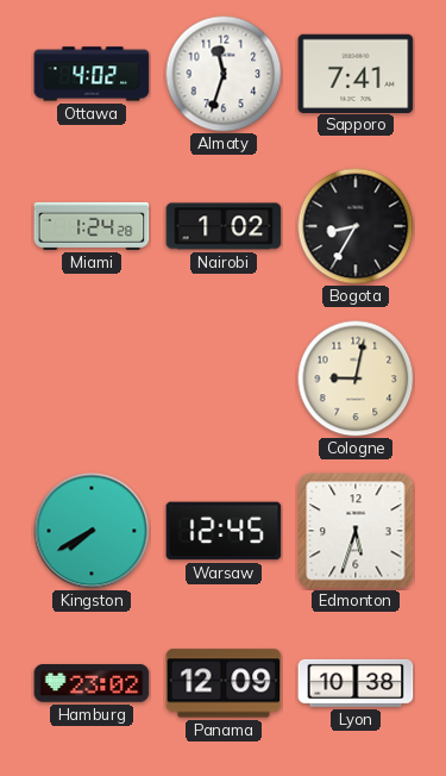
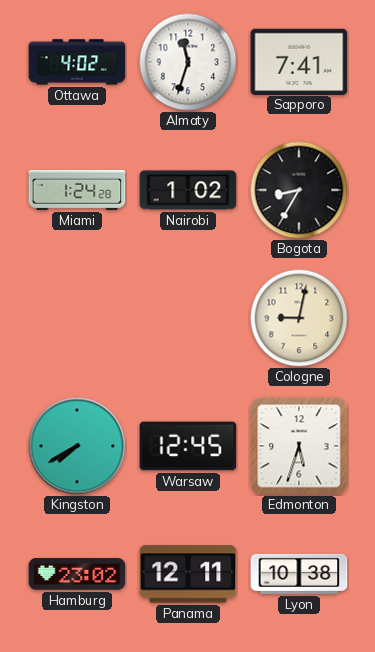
Panama: 12:09 -> 12:11
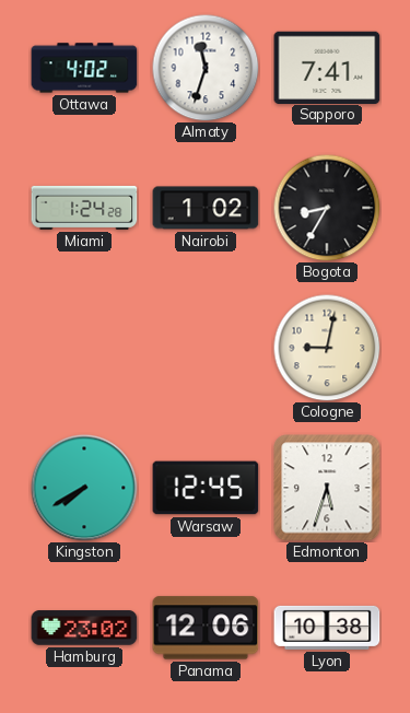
Panama: 12:11 -> 12:06
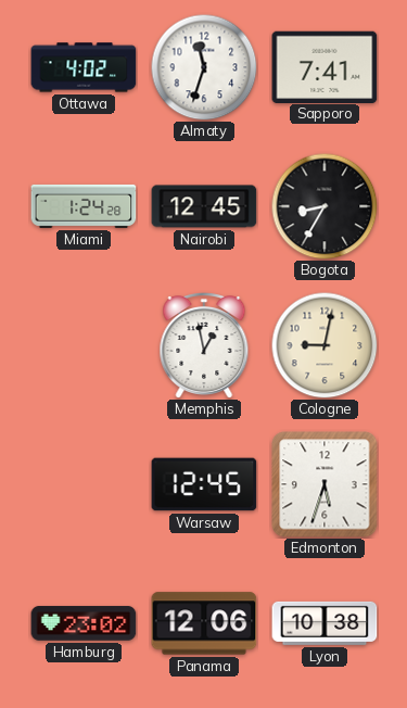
Nairobi: 1:02 -> 12:45
Memphis: none -> 12:58
Kingston: 7:40 -> none
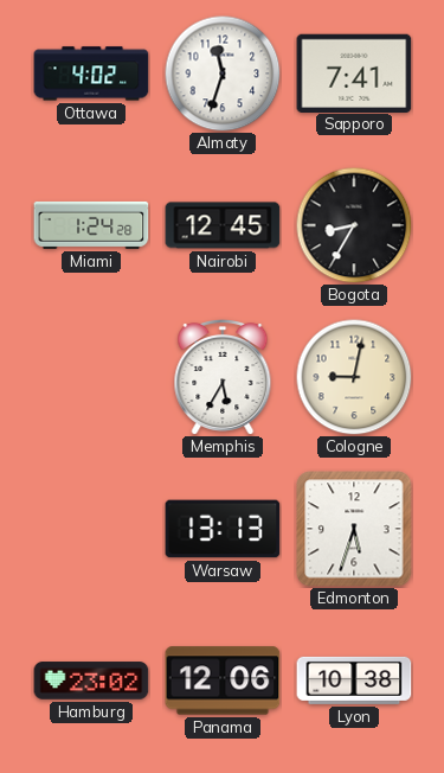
Memphis: 12:58 -> 5:35
Warsaw: 12:45 -> 13:13
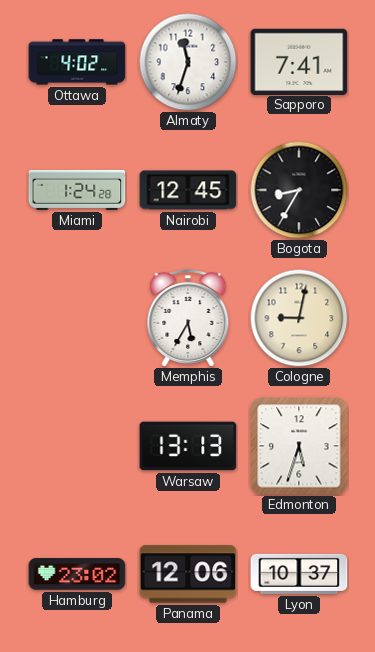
Lyon: 10:38 -> 10:37
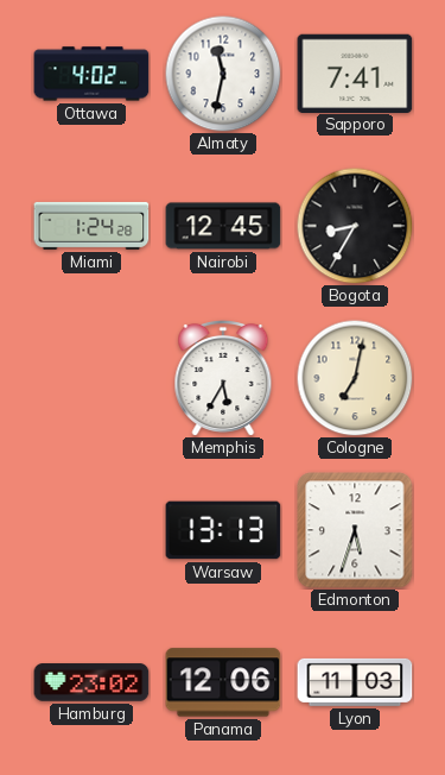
Almaty: 11:33 -> 11:32
Cologne: 9:02 -> 7:02
Lyon: 10:37 -> 11:03
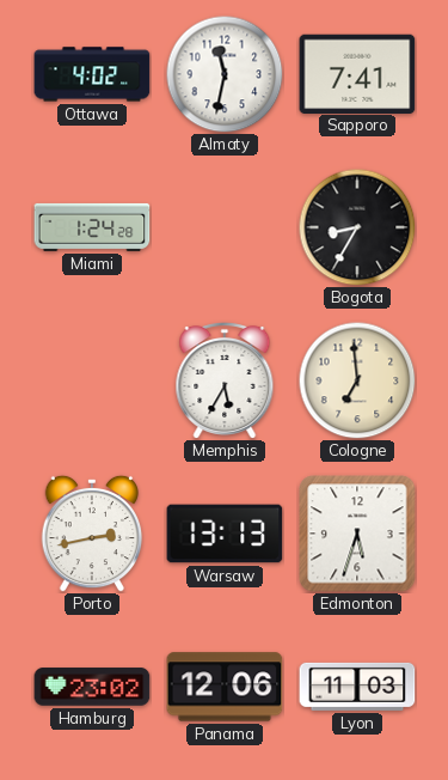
Nairobi: 12:45 -> none
Cologne: 7:02 -> 6:59
Porto: none -> 2:43
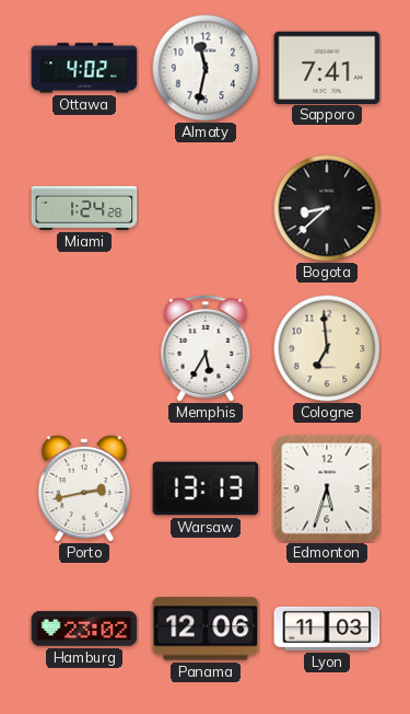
Bogota: 8:35 -> 8:38
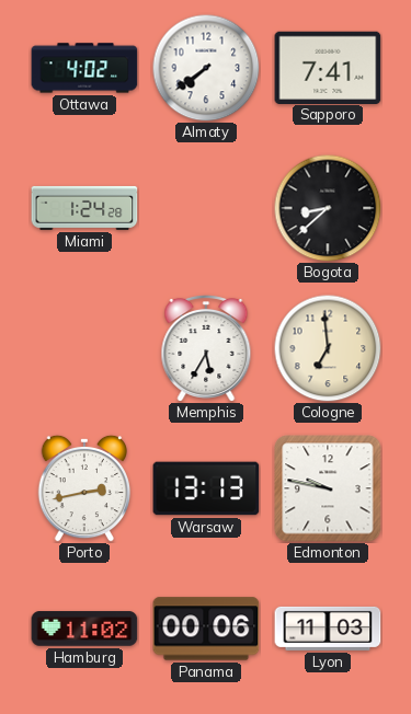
Almaty: 11:32 -> 7:39
Edmonton: 5:33 -> 9:47
Hamburg: 23:02 -> 11:02
Panama: 12:06 -> 00:06
